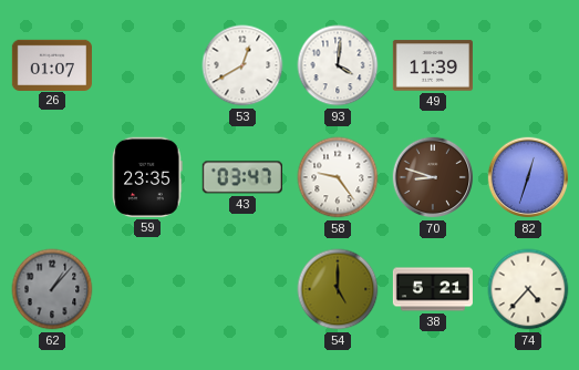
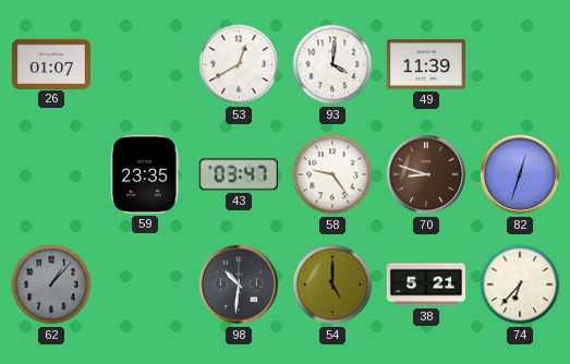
98: none -> 10:31
74: 4:37 -> 6:37
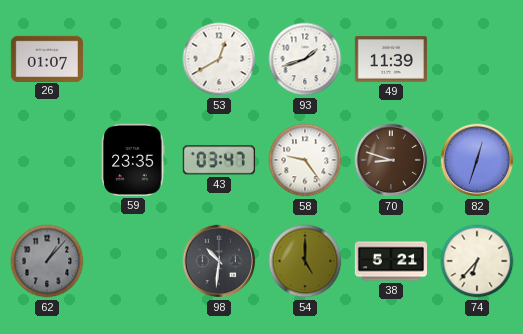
93: 4:01 -> 1:42
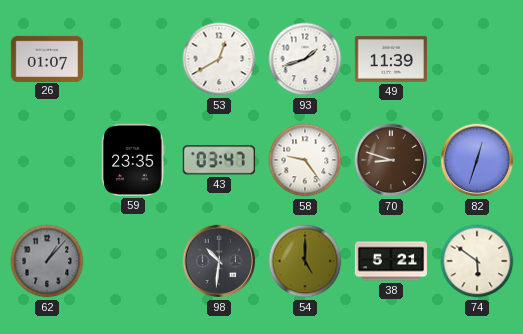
74: 6:37 -> 5:51
